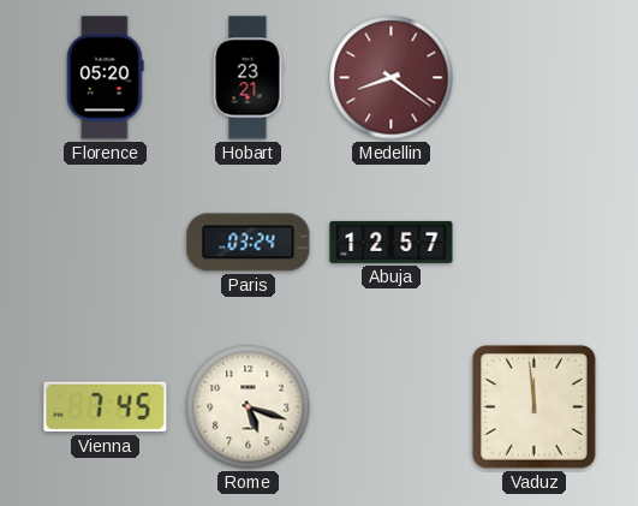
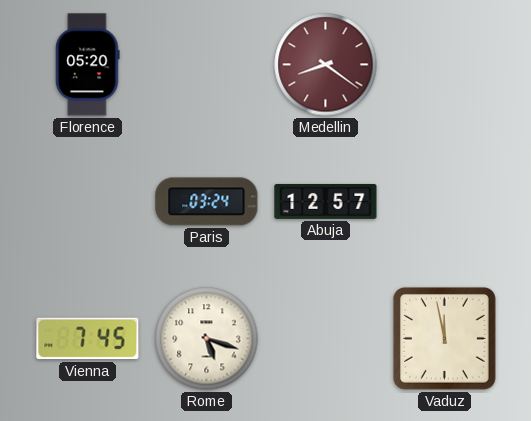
Hobart: 23:21 -> none
Vaduz: 11:59 -> 11:58
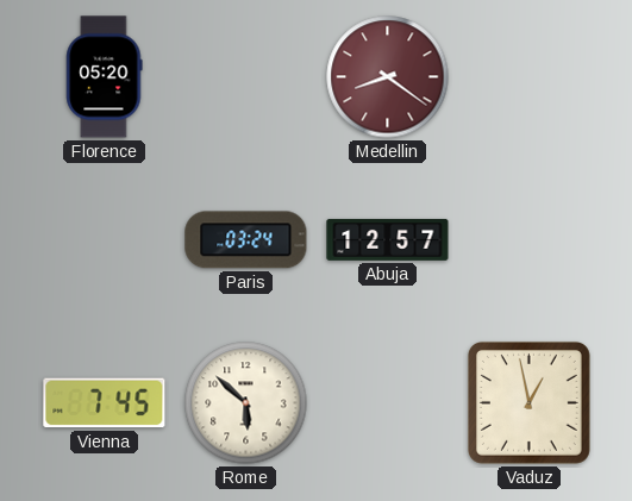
Rome: 5:18 -> 5:52
Vaduz: 11:58 -> 12:58
